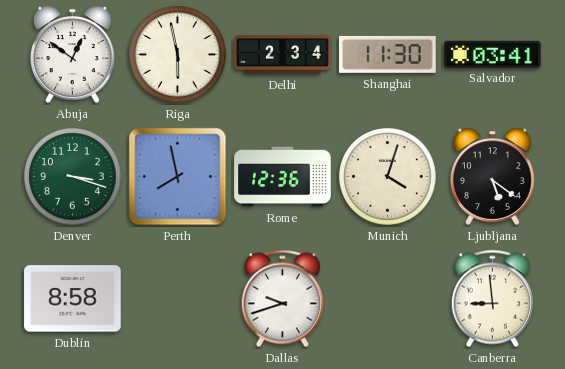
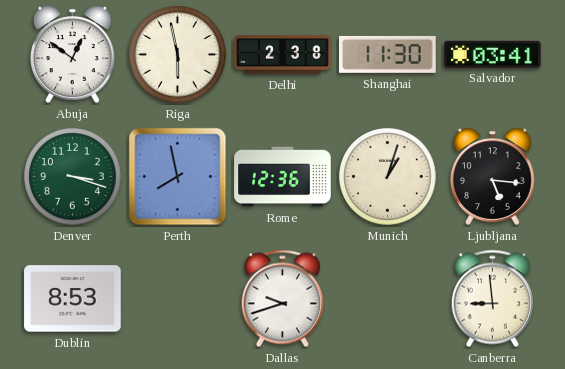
Delhi: 2:34 -> 2:38
Munich: 4:03 -> 1:03
Ljubljana: 5:21 -> 5:16
Dublin: 8:58 -> 8:53
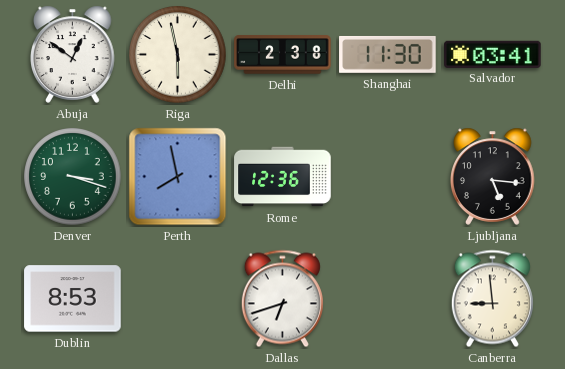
Munich: 1:03 -> none
Dallas: 9:42 -> 6:42
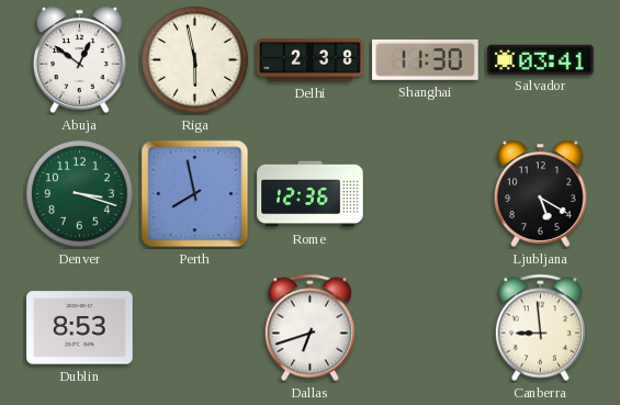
Ljubljana: 5:16 -> 5:20
